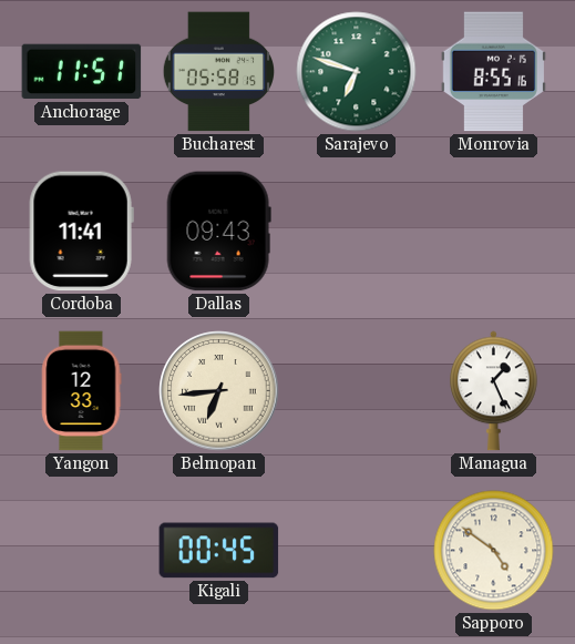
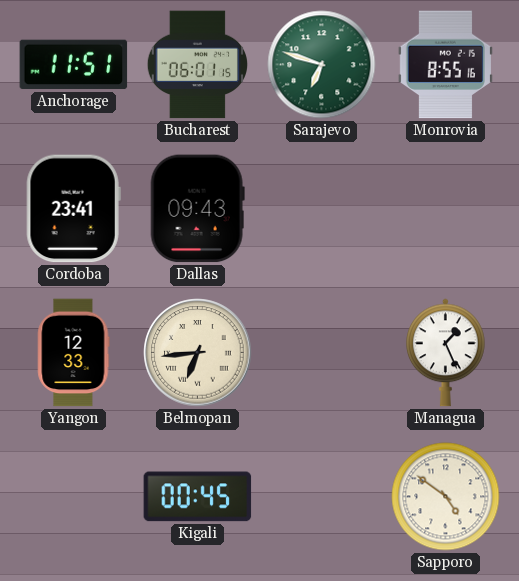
Bucharest: 05:58 -> 06:01
Cordoba: 11:41 -> 23:41
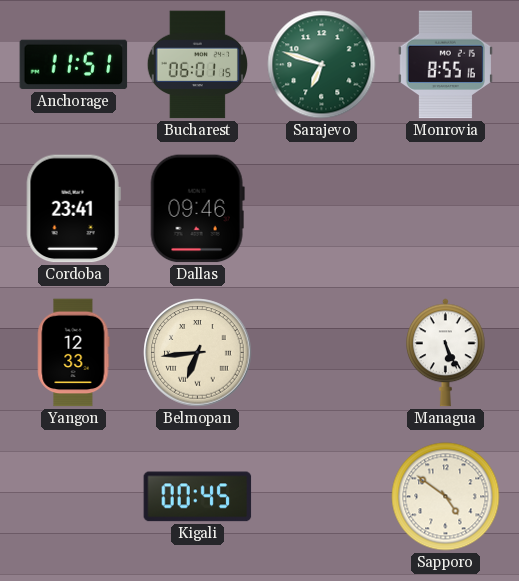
Dallas: 09:43 -> 09:46
Managua: 1:26 -> 5:26
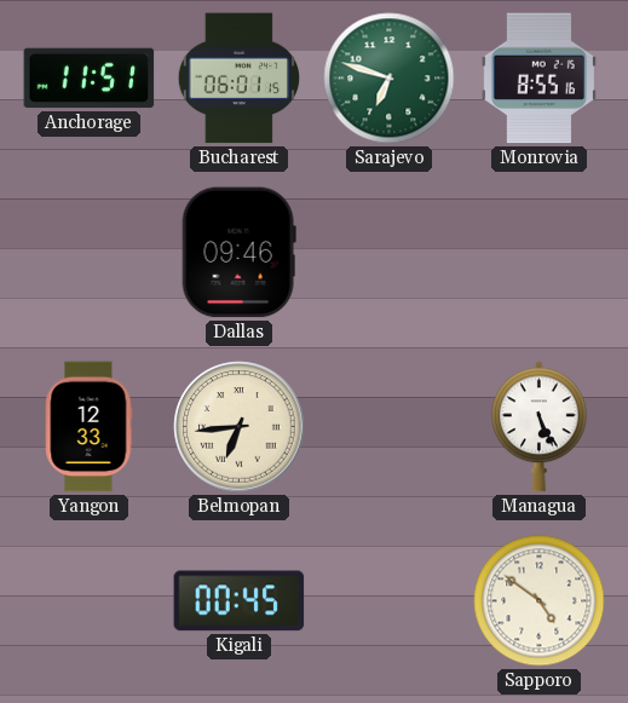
Cordoba: 23:41 -> none
